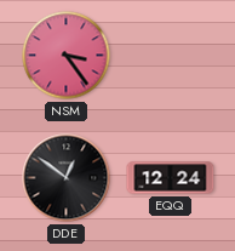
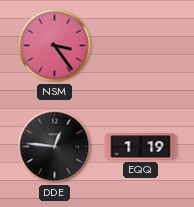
DDE: 12:51 -> 12:46
EQQ: 12:24 -> 1:19
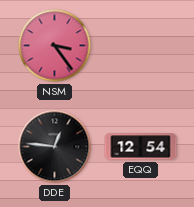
EQQ: 1:19 -> 12:54
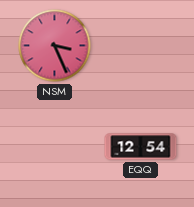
NSM: 3:24 -> 3:26
DDE: 12:46 -> none
